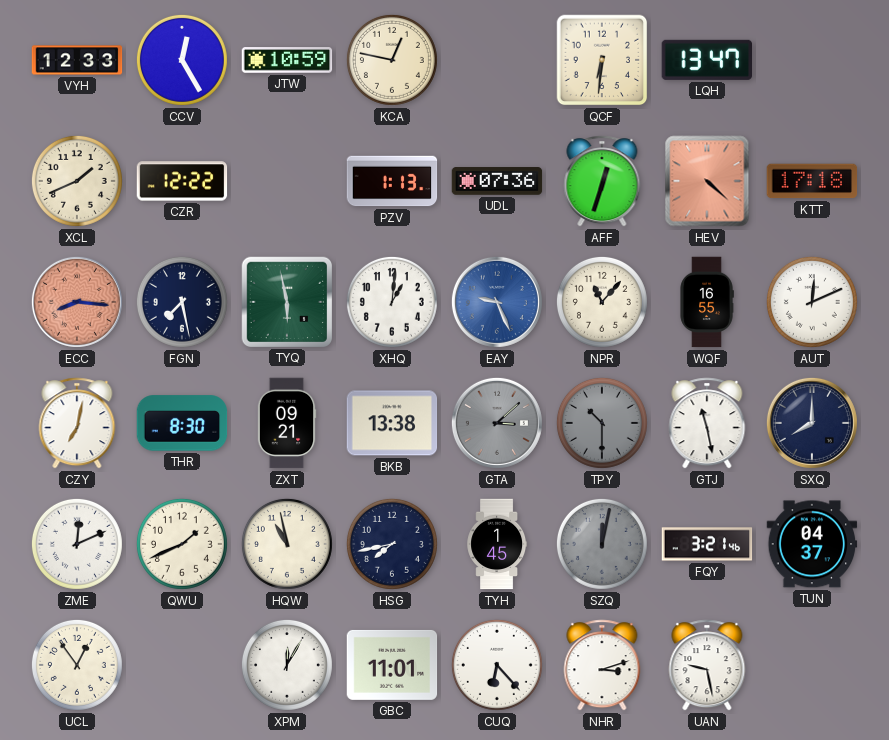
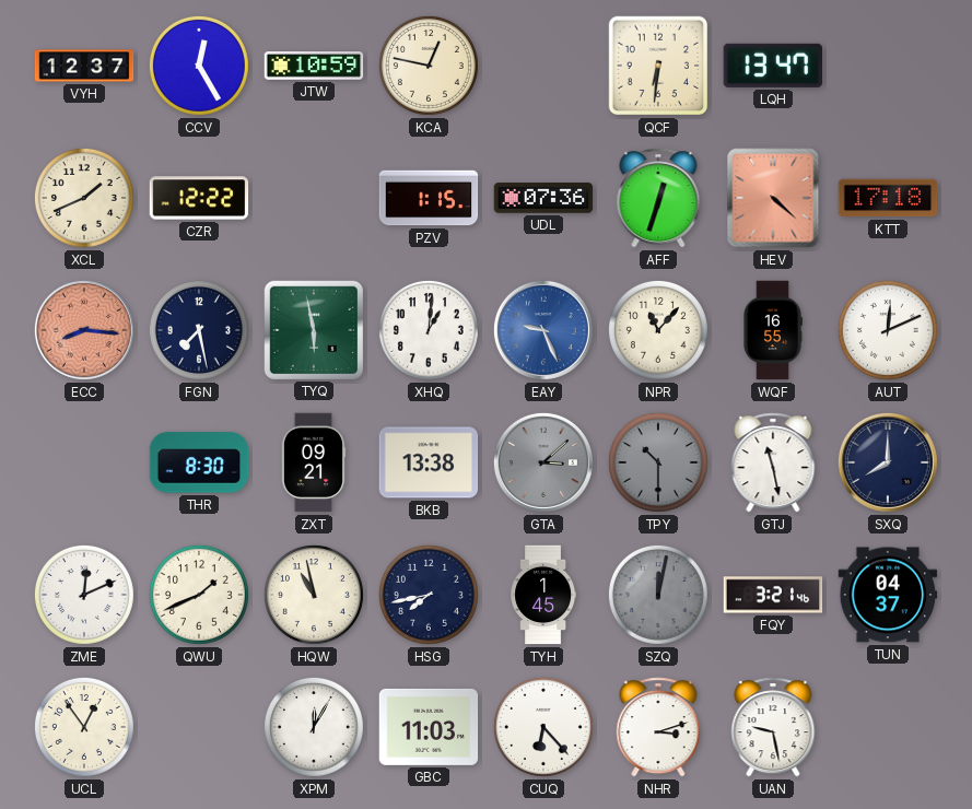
VYH: 12:33 -> 12:37
PZV: 1:13 -> 1:15
CZY: 7:02 -> none
GBC: 11:01 -> 11:03
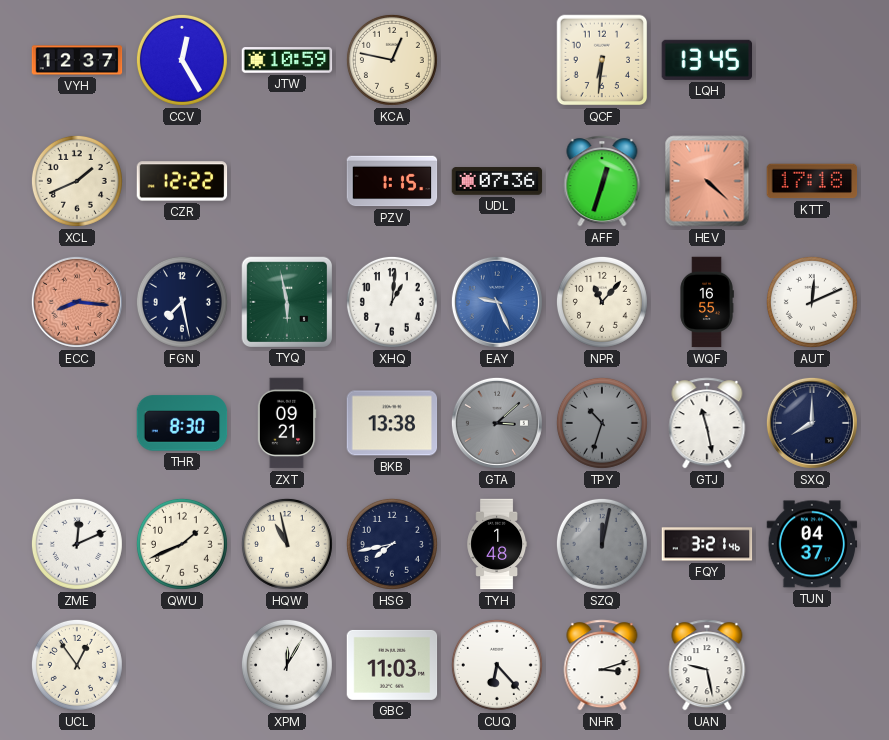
LQH: 13:47 -> 13:45
TPY: 10:30 -> 10:33
TYH: 1:45 -> 1:48
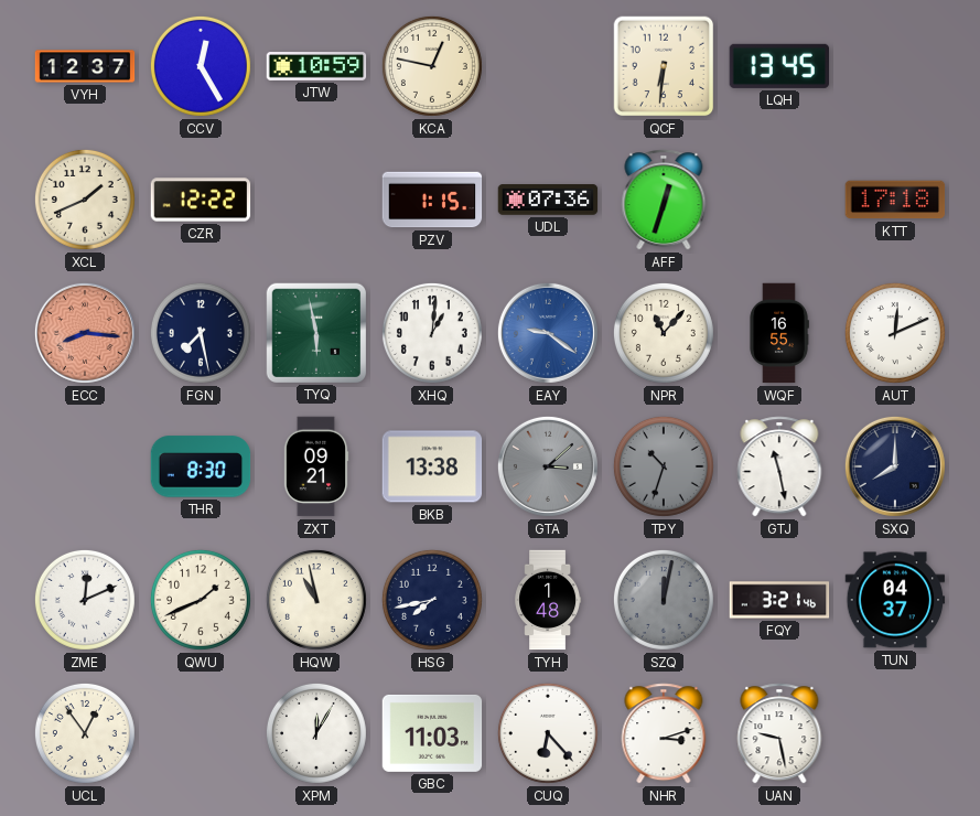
HEV: 4:22 -> none
EAY: 9:26 -> 9:21
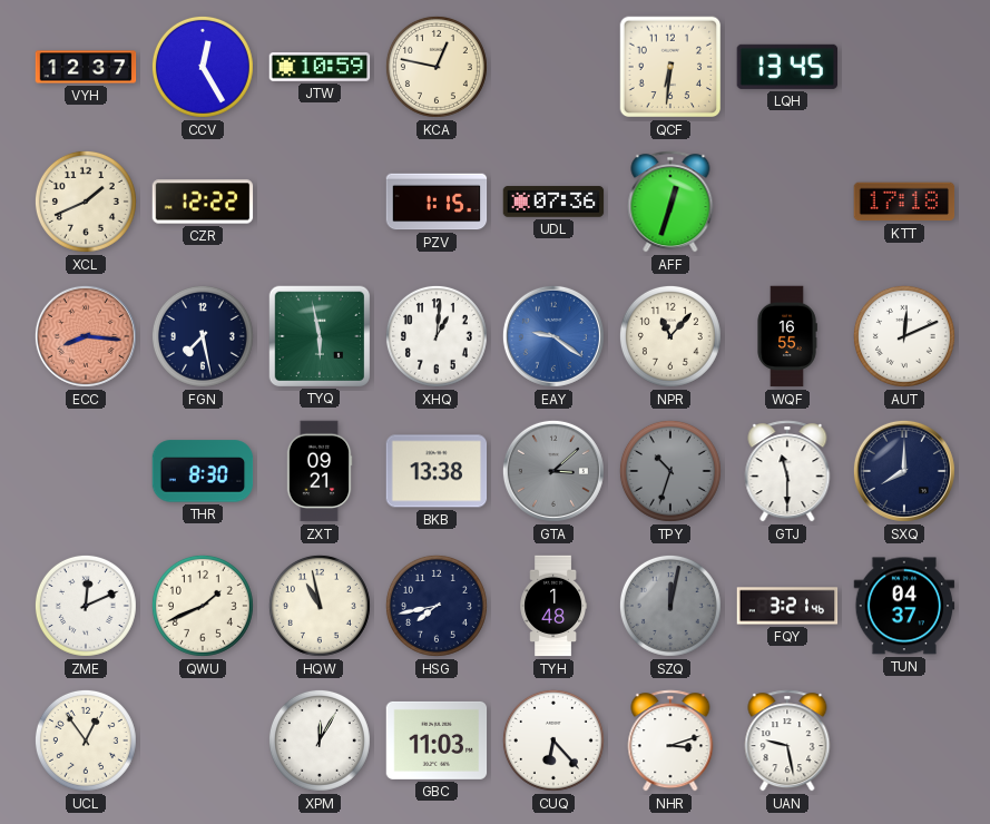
GTJ: 11:28 -> 11:30
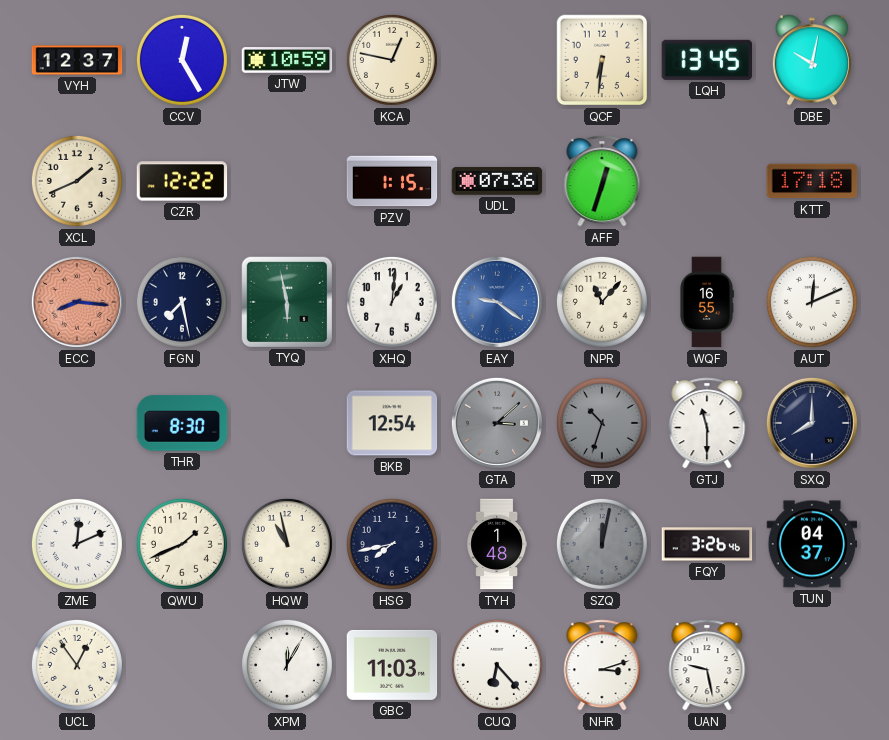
DBE: none -> 10:02
ZXT: 09:21 -> none
BKB: 13:38 -> 12:54
FQY: 3:21 -> 3:26
